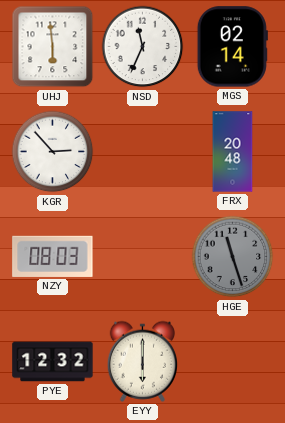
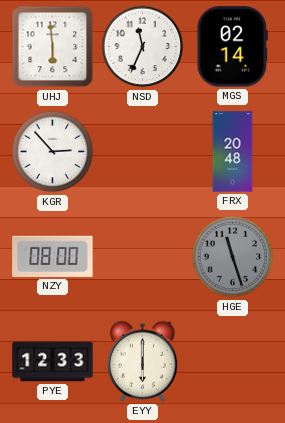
NZY: 08:03 -> 08:00
PYE: 12:32 -> 12:33
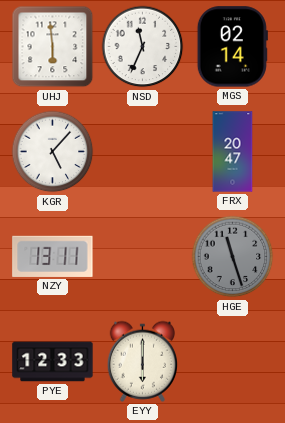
KGR: 2:53 -> 5:07
FRX: 20:48 -> 20:47
NZY: 08:00 -> 13:11
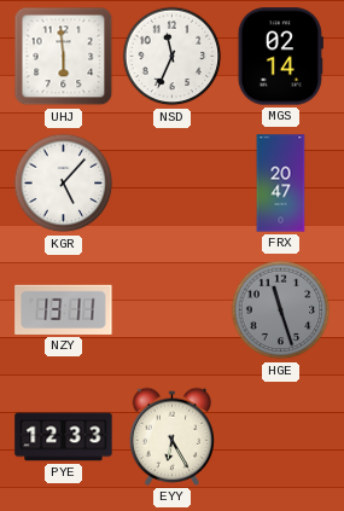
EYY: 6:00 -> 6:25
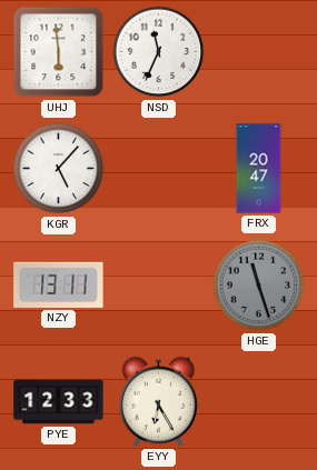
MGS: 02:14 -> none
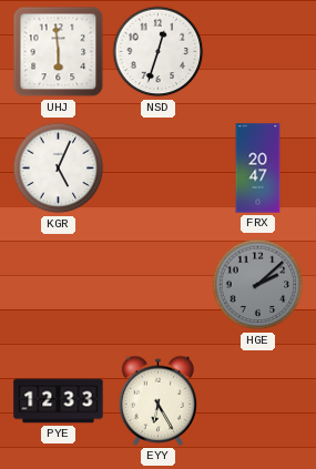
NSD: 11:34 -> 12:33
KGR: 5:07 -> 5:04
NZY: 13:11 -> none
HGE: 11:27 -> 2:08
